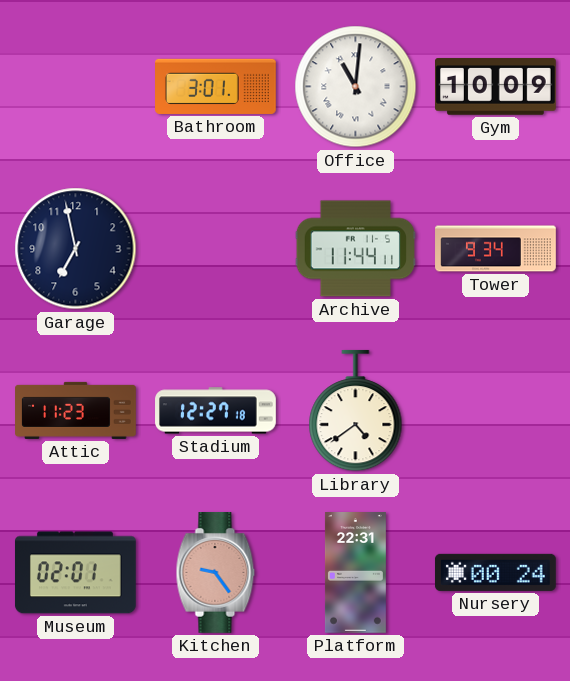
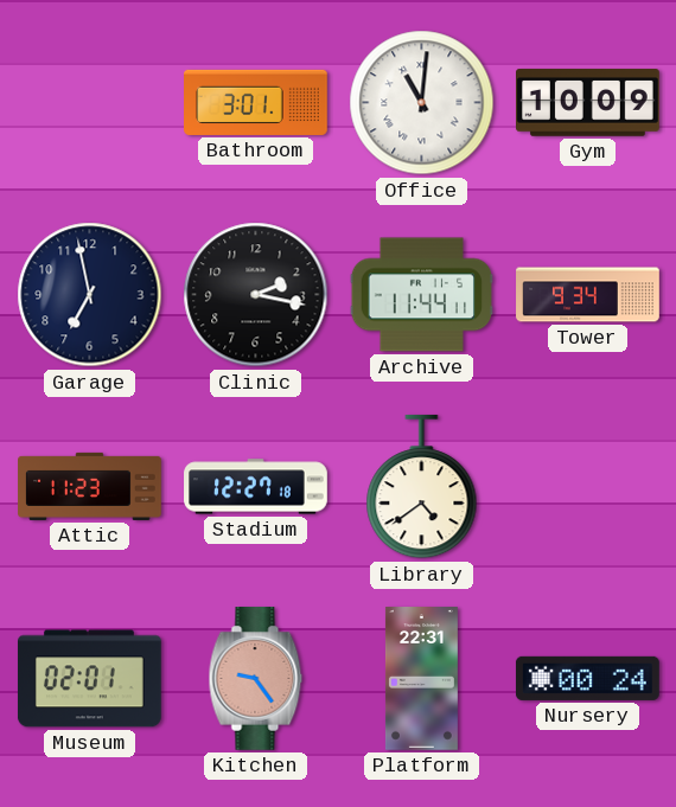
Clinic: none -> 2:17
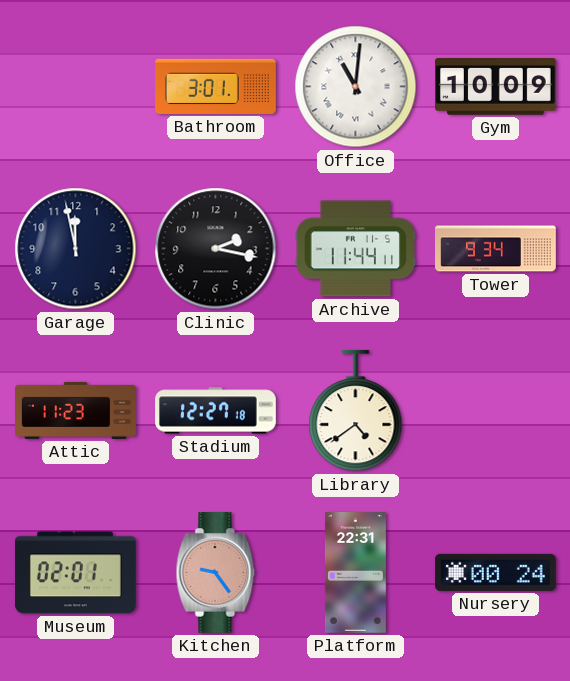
Garage: 6:58 -> 11:58
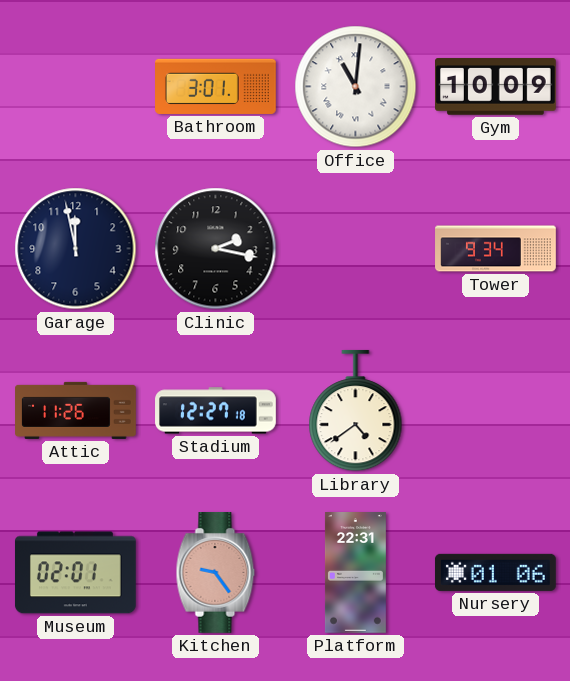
Archive: 11:44 -> none
Attic: 11:23 -> 11:26
Nursery: 00:24 -> 01:06
